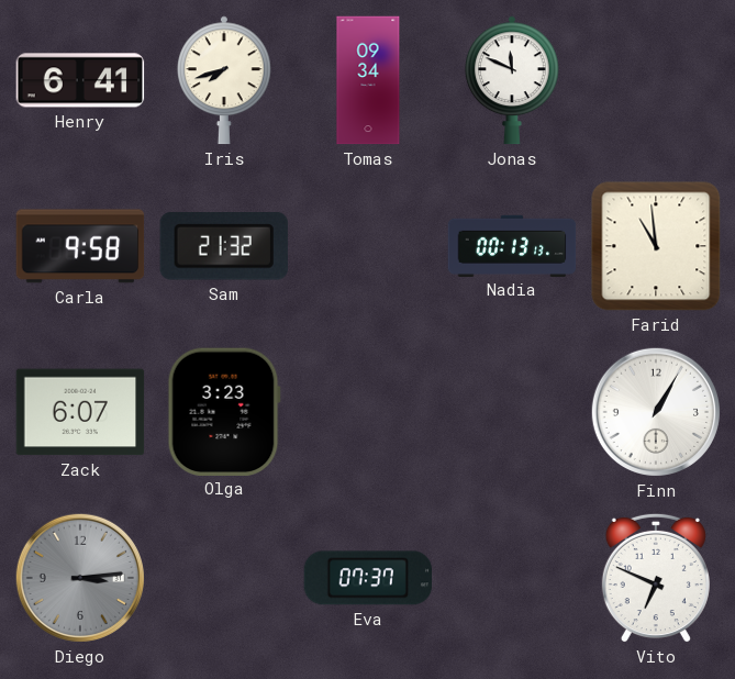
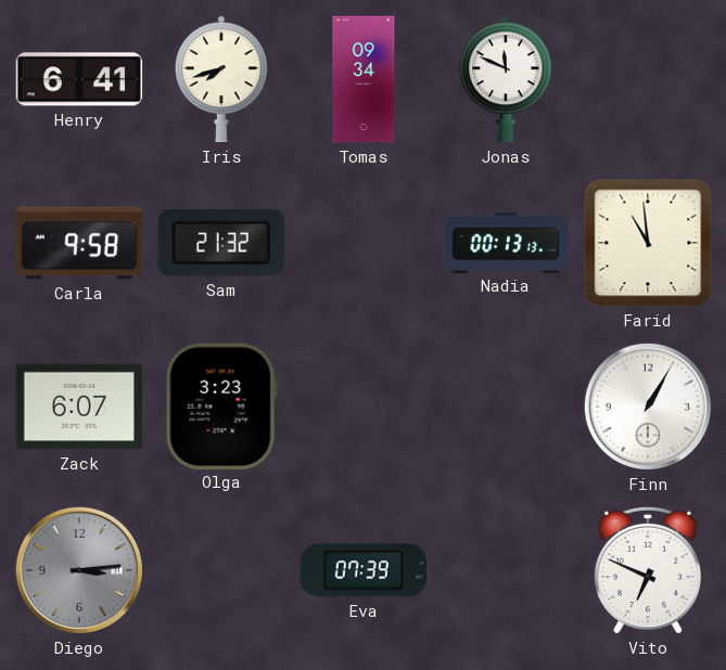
Eva: 07:37 -> 07:39
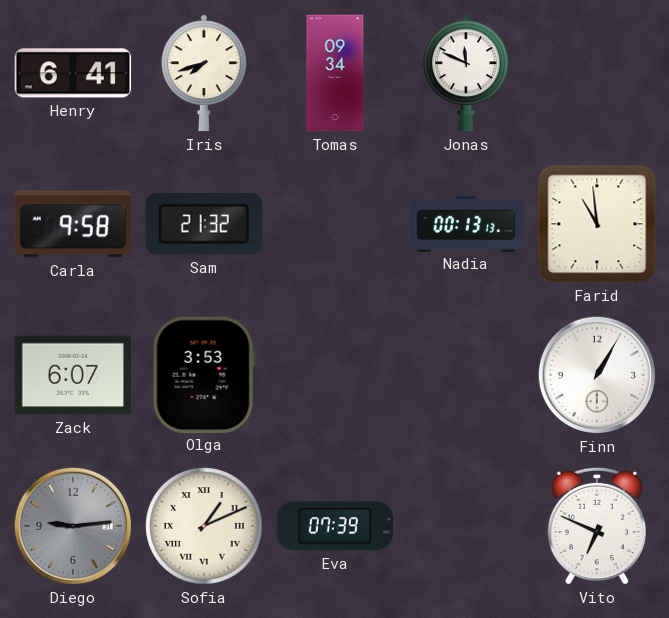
Olga: 3:23 -> 3:53
Diego: 3:14 -> 9:14
Sofia: none -> 1:11
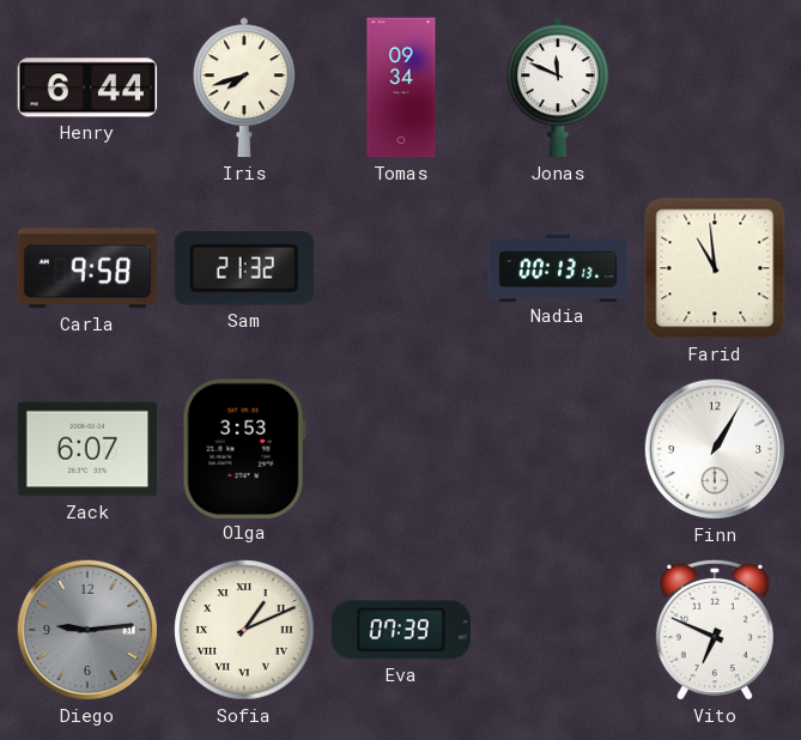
Henry: 6:41 -> 6:44
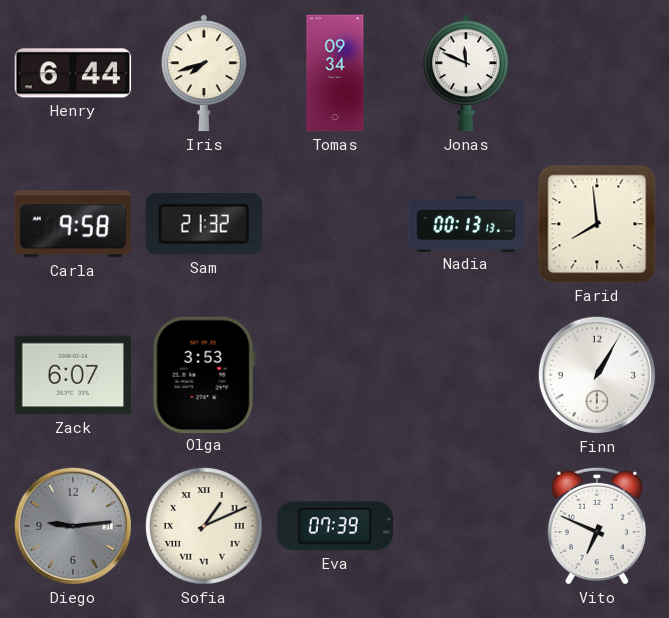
Farid: 10:59 -> 7:59
